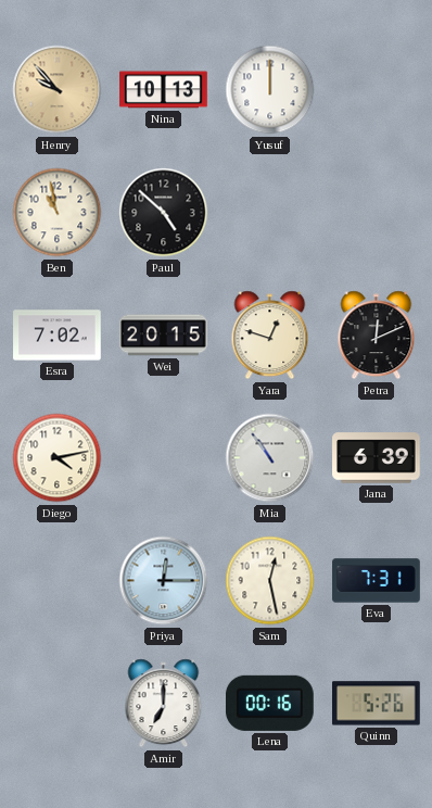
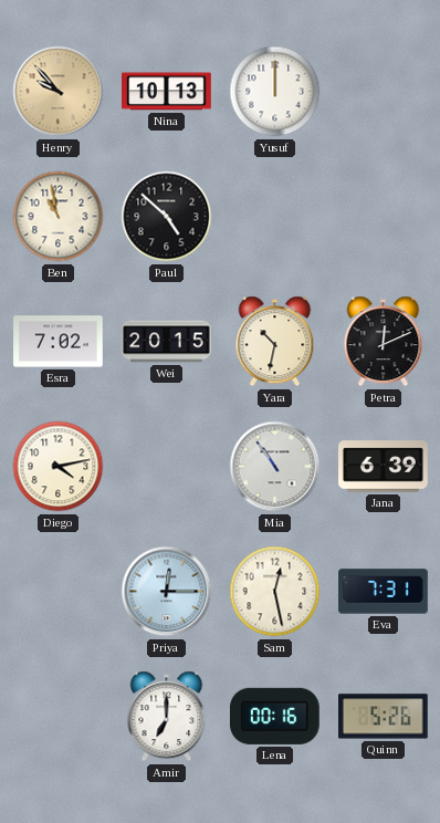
Yara: 12:48 -> 10:32
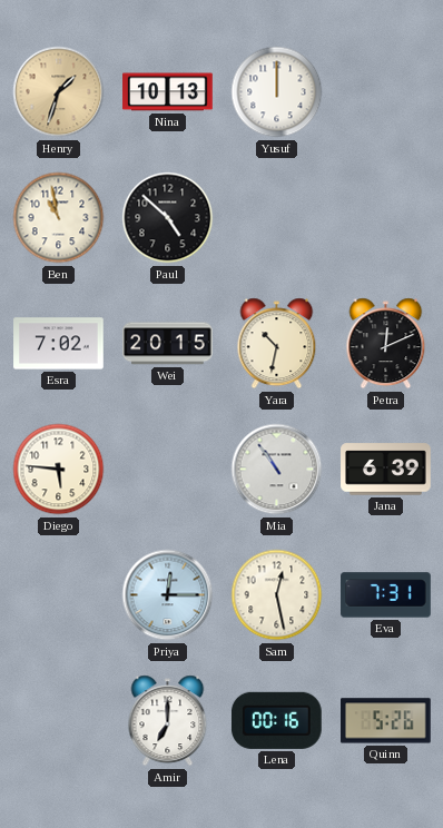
Henry: 9:53 -> 1:33
Diego: 4:13 -> 5:46
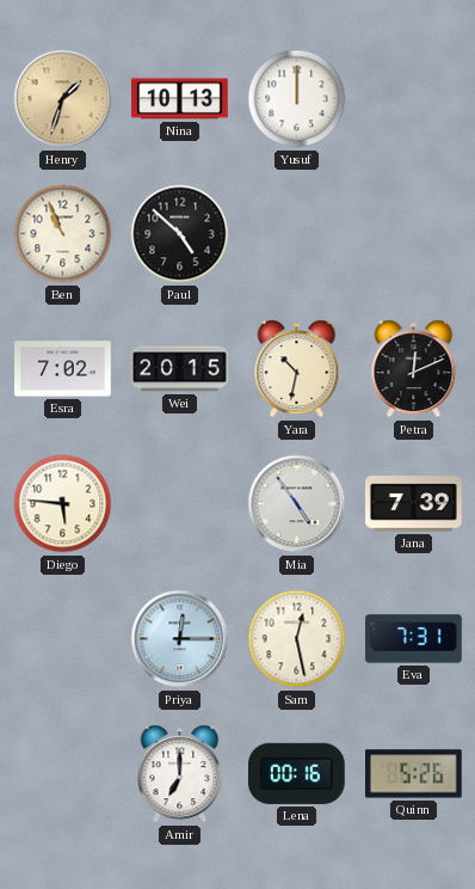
Ben: 10:58 -> 10:56
Mia: 10:54 -> 4:54
Jana: 6:39 -> 7:39
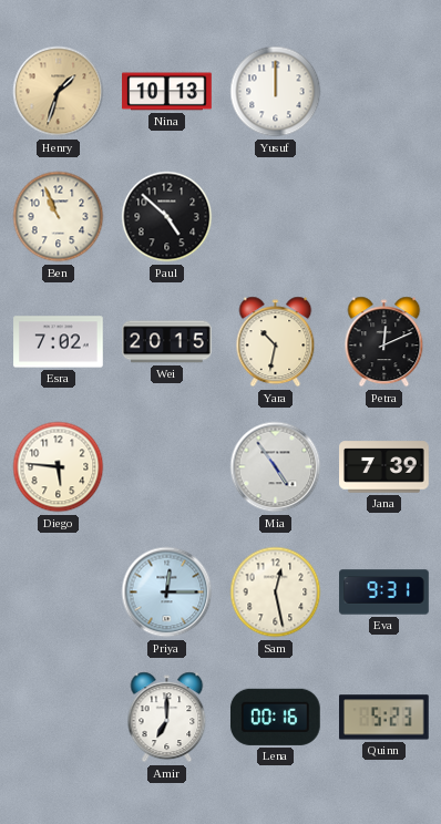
Eva: 7:31 -> 9:31
Quinn: 5:26 -> 5:23
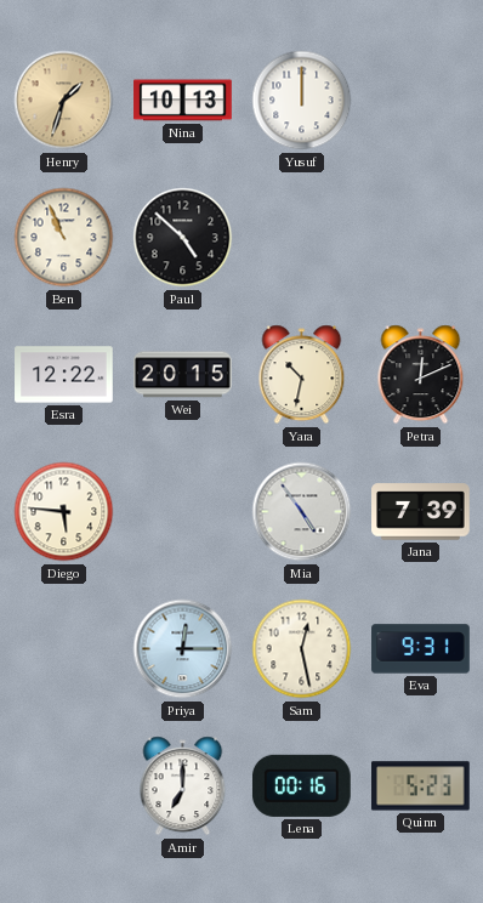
Esra: 7:02 -> 12:22
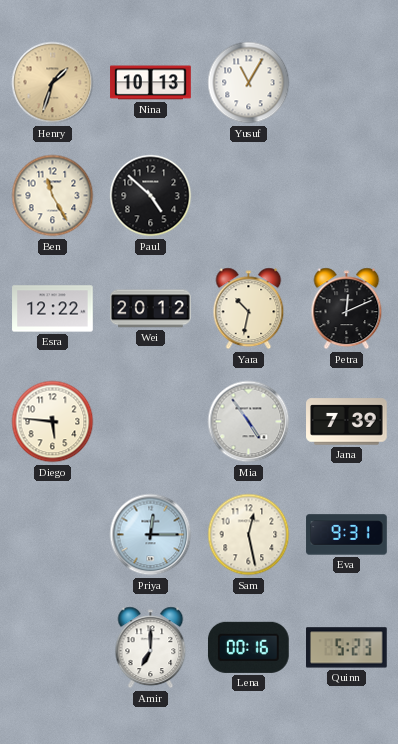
Yusuf: 12:00 -> 11:05
Ben: 10:56 -> 11:25
Wei: 20:15 -> 20:12
